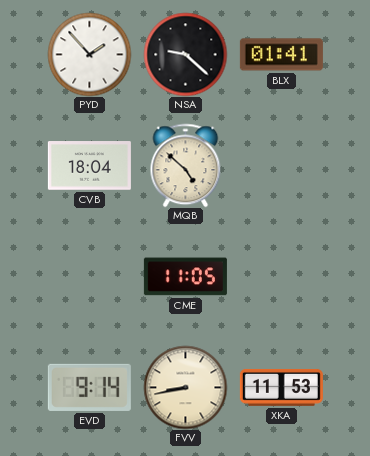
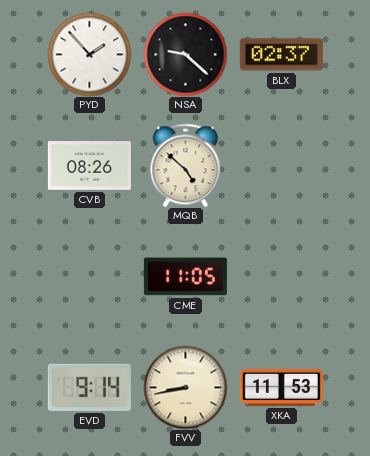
BLX: 01:41 -> 02:37
CVB: 18:04 -> 08:26
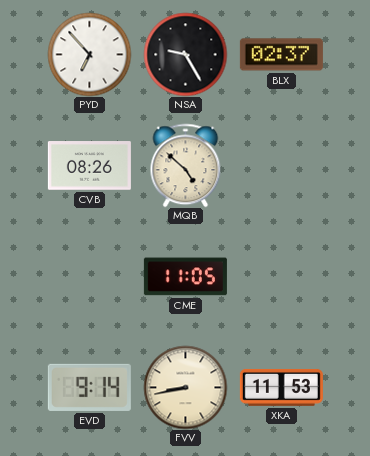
PYD: 1:53 -> 6:53
NSA: 9:22 -> 9:25
